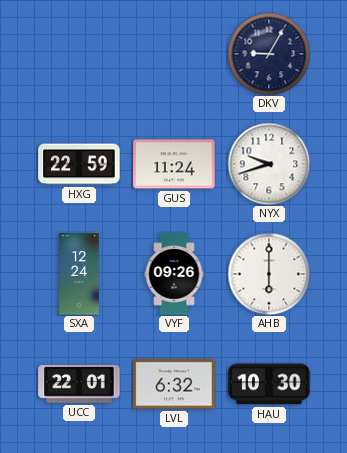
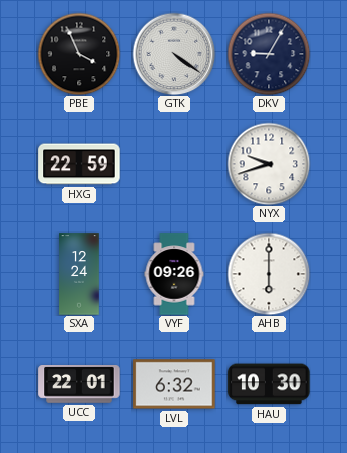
PBE: none -> 3:56
GTK: none -> 4:21
GUS: 11:24 -> none
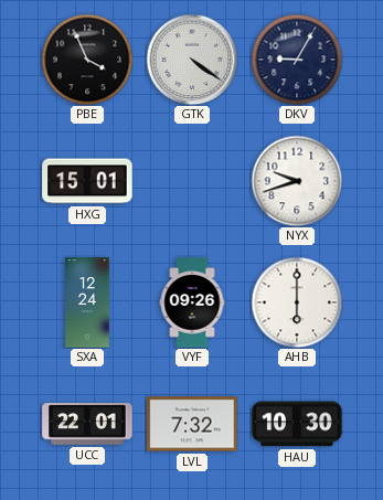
HXG: 22:59 -> 15:01
LVL: 6:32 -> 7:32
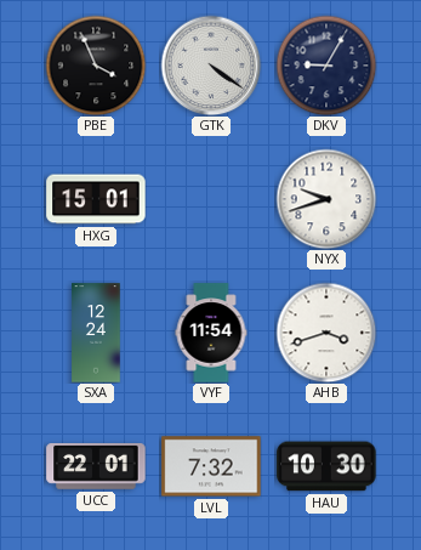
VYF: 09:26 -> 11:54
AHB: 6:00 -> 3:42
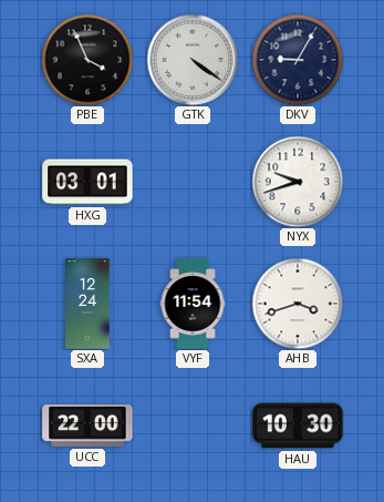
HXG: 15:01 -> 03:01
UCC: 22:01 -> 22:00
LVL: 7:32 -> none
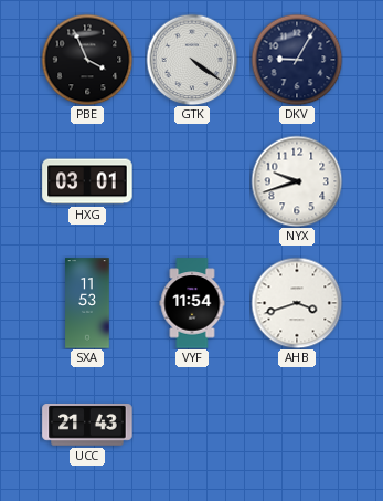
SXA: 12:24 -> 11:53
UCC: 22:00 -> 21:43
HAU: 10:30 -> none
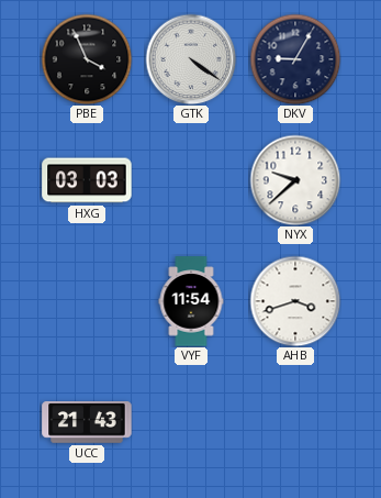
HXG: 03:01 -> 03:03
NYX: 9:42 -> 9:38
SXA: 11:53 -> none
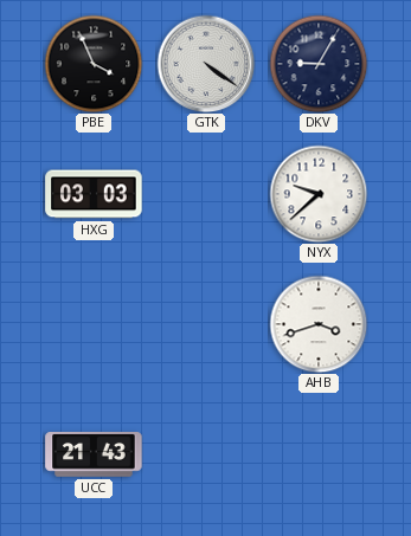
VYF: 11:54 -> none
